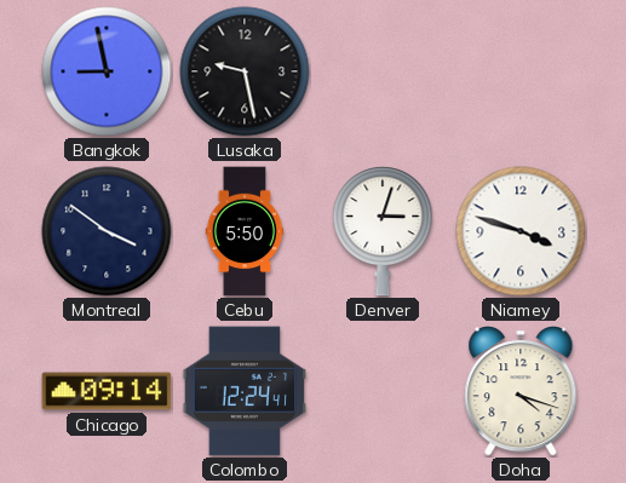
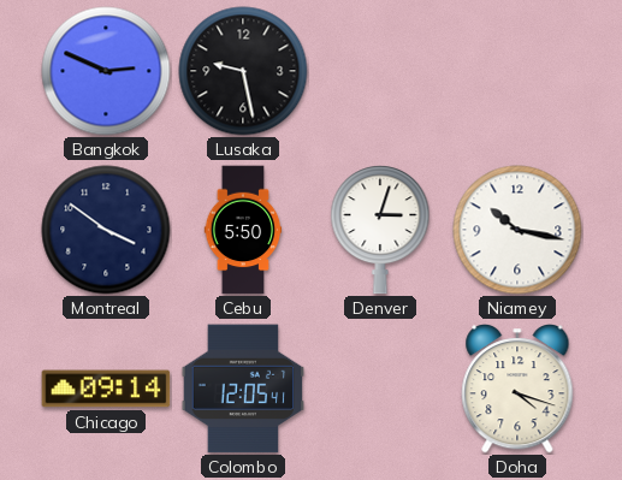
Bangkok: 8:58 -> 2:49
Niamey: 3:48 -> 10:17
Colombo: 12:24 -> 12:05
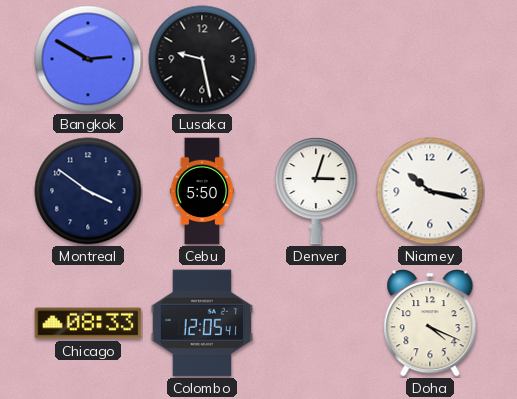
Bangkok: 2:49 -> 2:50
Chicago: 09:14 -> 08:33
Doha: 4:18 -> 4:19
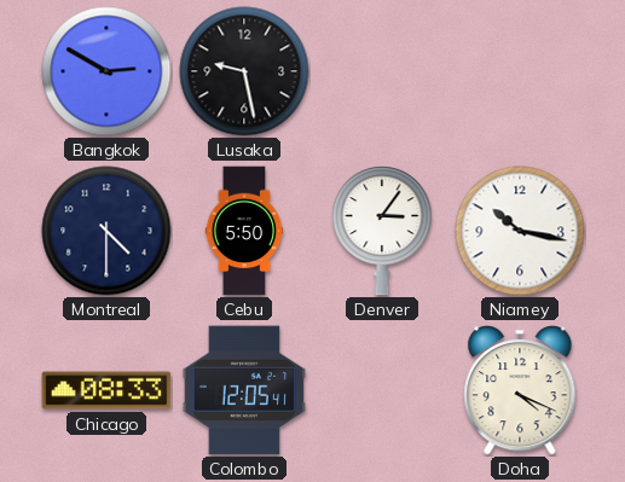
Montreal: 3:51 -> 4:30
Denver: 3:03 -> 3:06
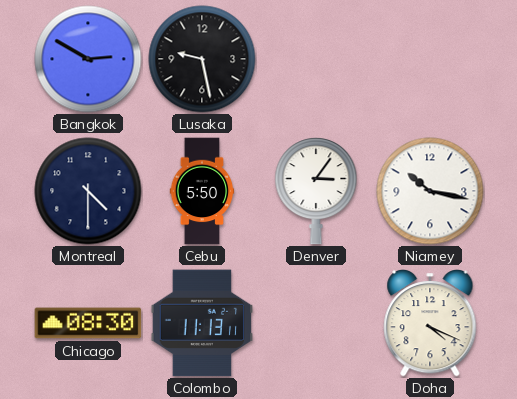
Chicago: 08:33 -> 08:30
Colombo: 12:05 -> 11:13
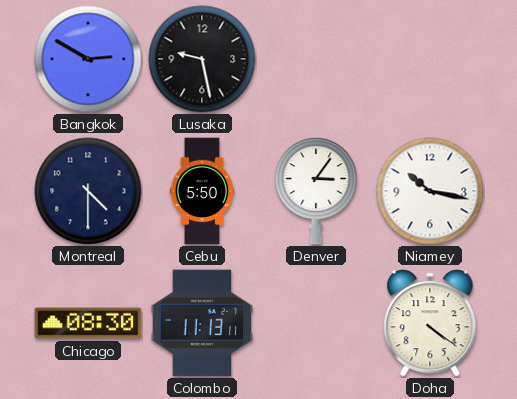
Doha: 4:19 -> 4:21
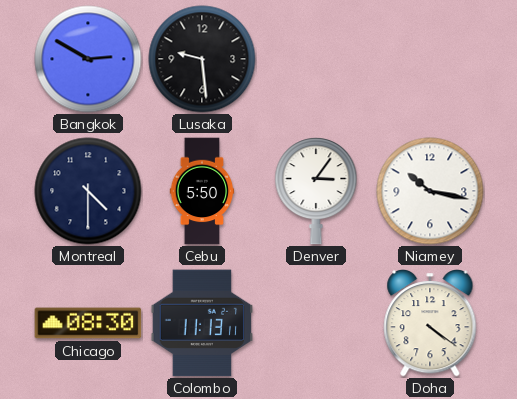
Lusaka: 9:28 -> 9:29
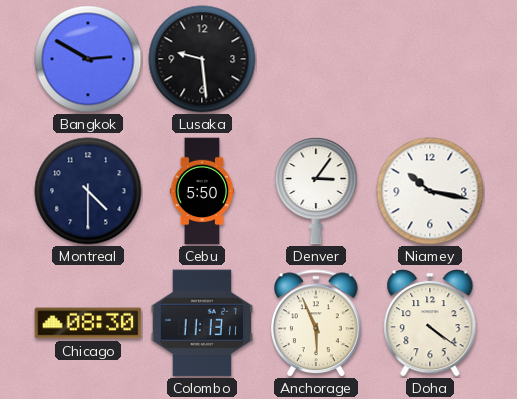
Anchorage: none -> 5:56
